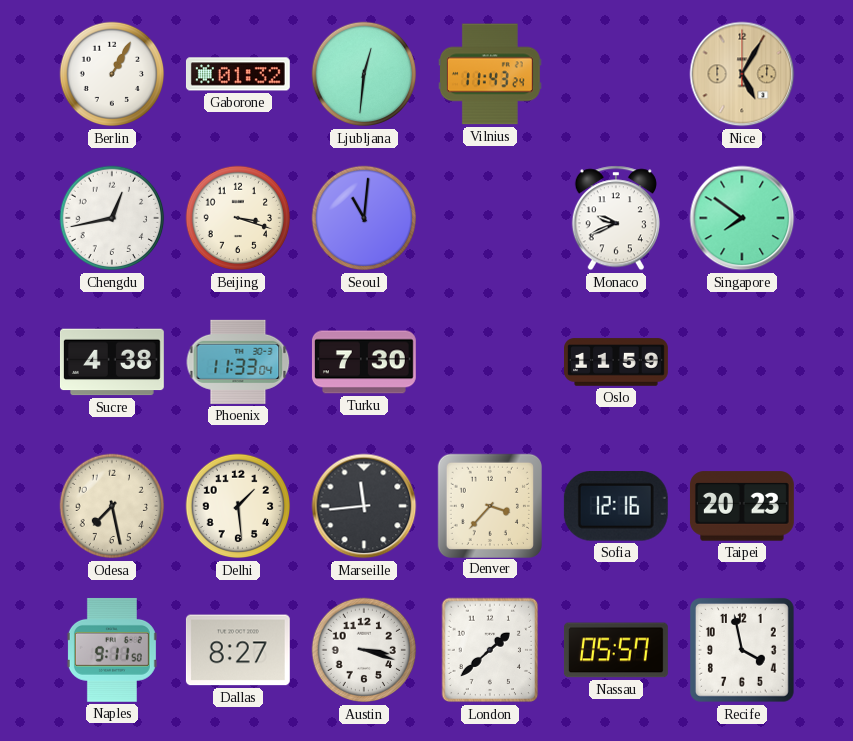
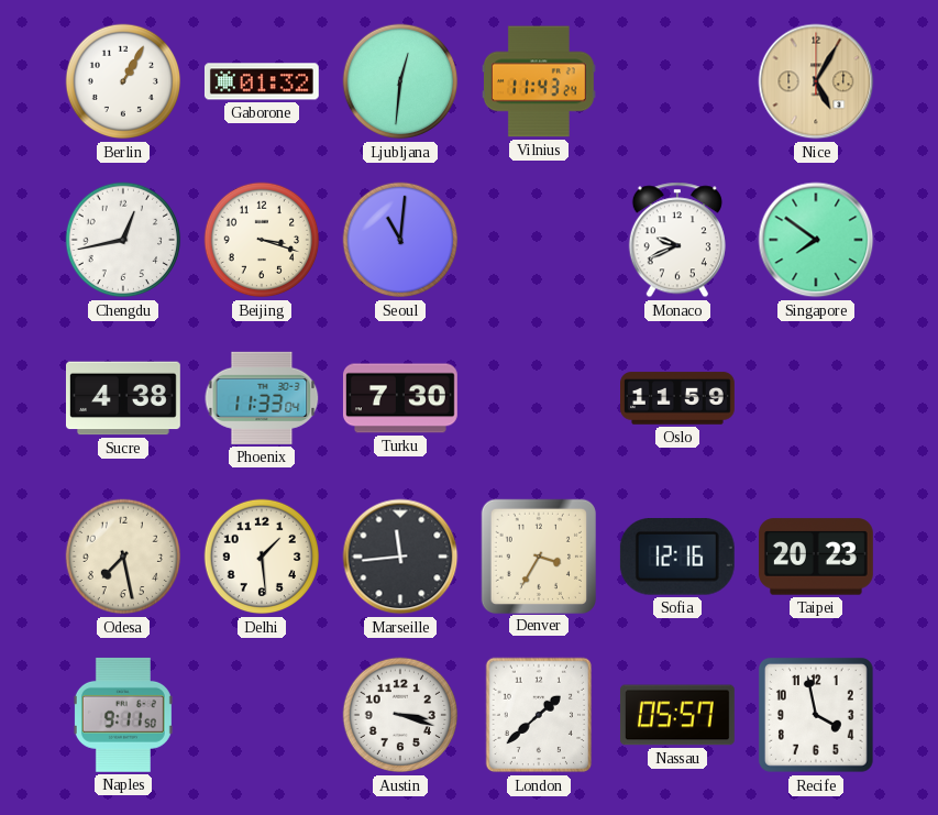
Denver: 3:37 -> 3:35
Dallas: 8:27 -> none
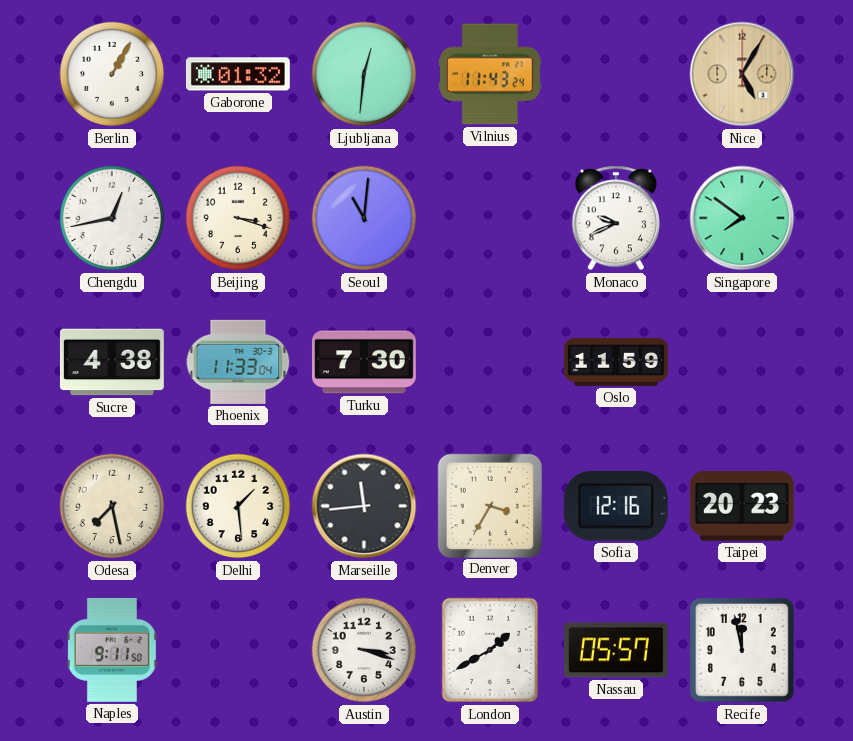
London: 1:38 -> 1:40
Recife: 3:58 -> 11:58
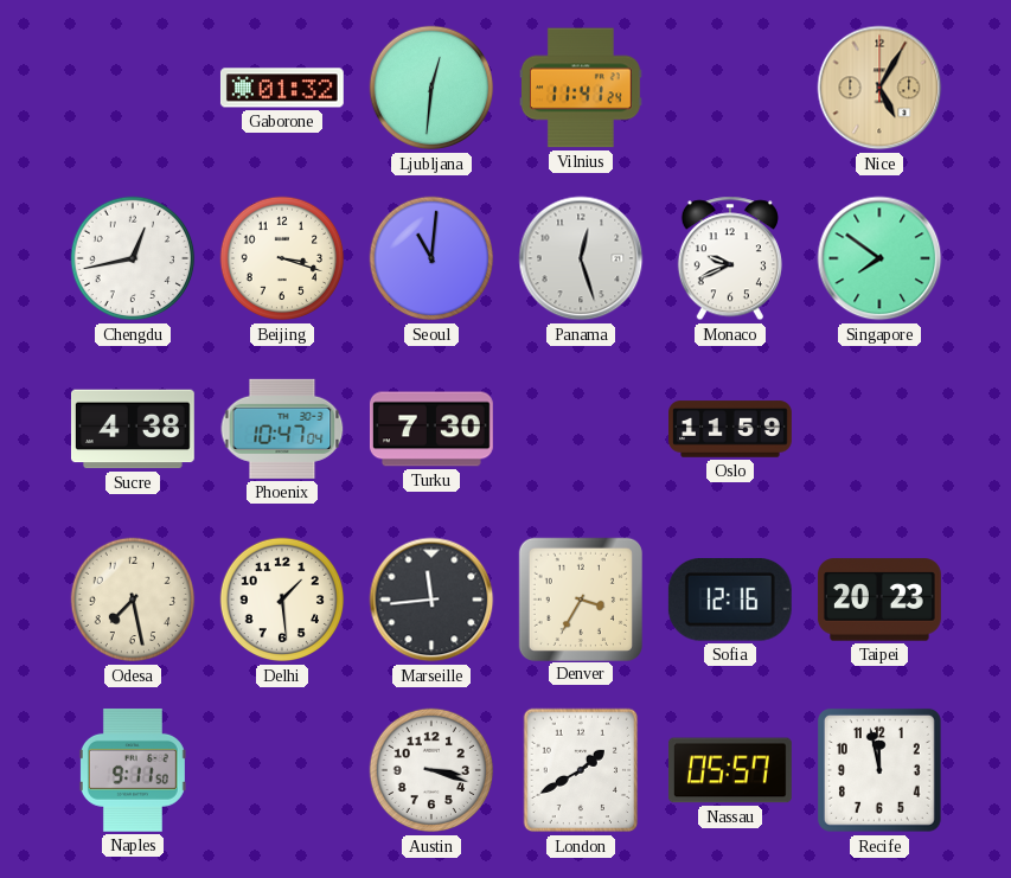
Berlin: 1:05 -> none
Vilnius: 11:43 -> 11:41
Panama: none -> 12:27
Phoenix: 11:33 -> 10:47
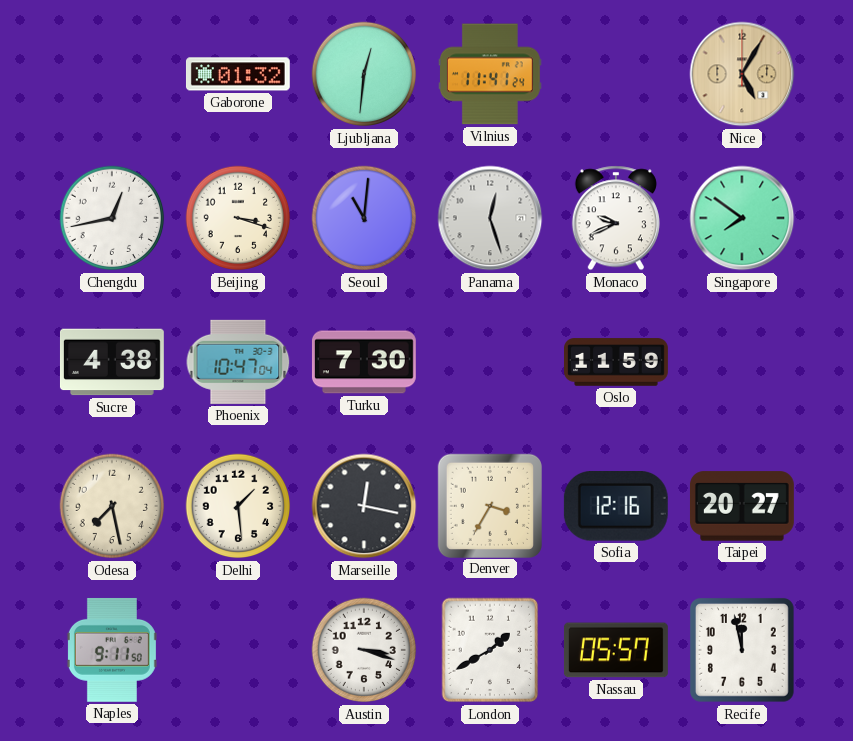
Marseille: 11:44 -> 12:17
Taipei: 20:23 -> 20:27
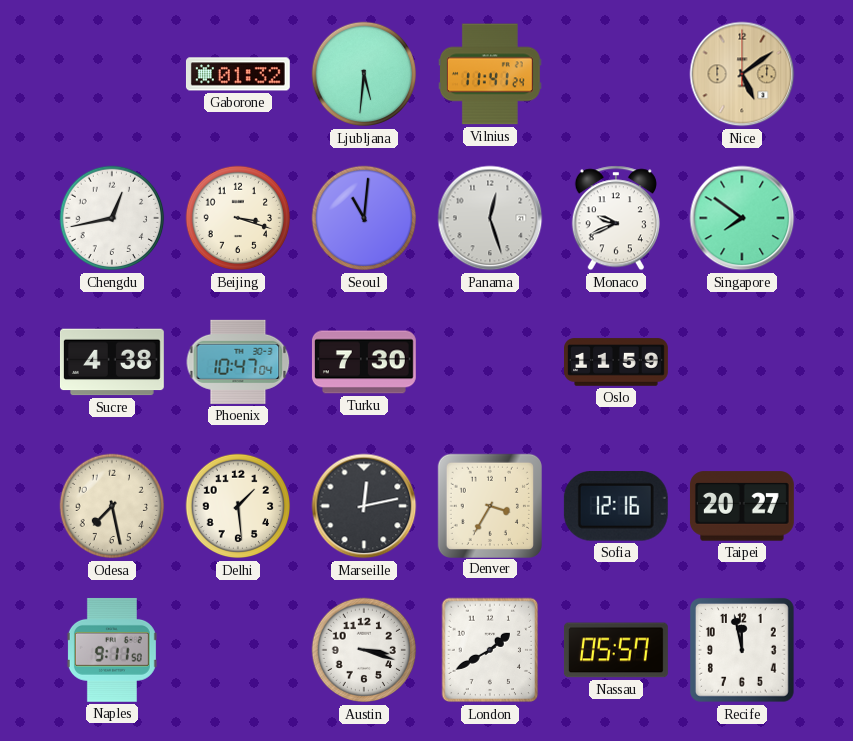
Ljubljana: 12:31 -> 5:31
Nice: 5:05 -> 5:09
Marseille: 12:17 -> 12:13
